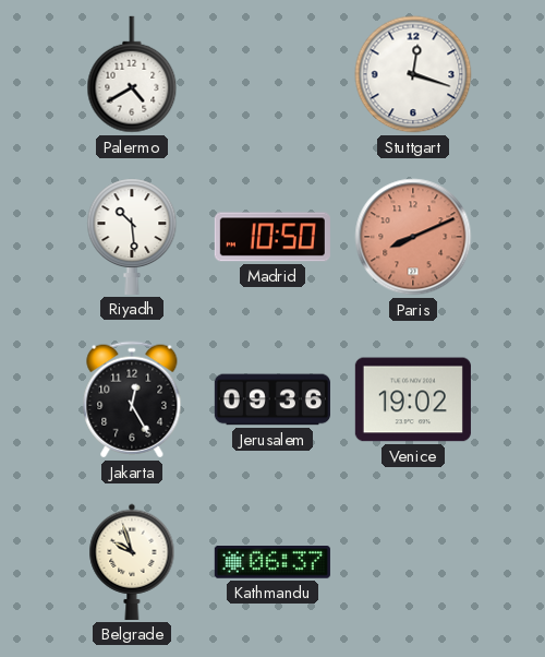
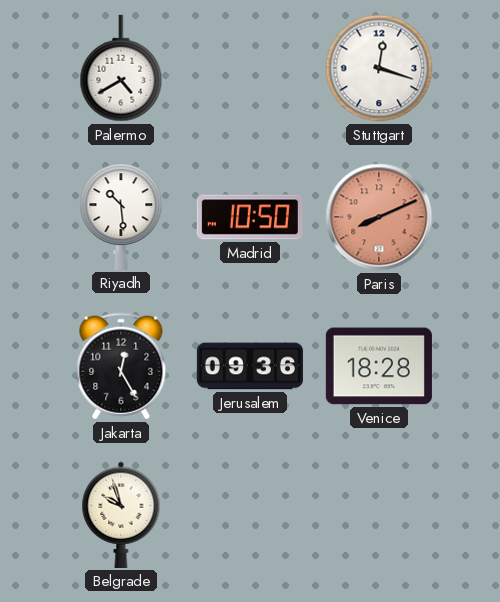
Venice: 19:02 -> 18:28
Kathmandu: 06:37 -> none
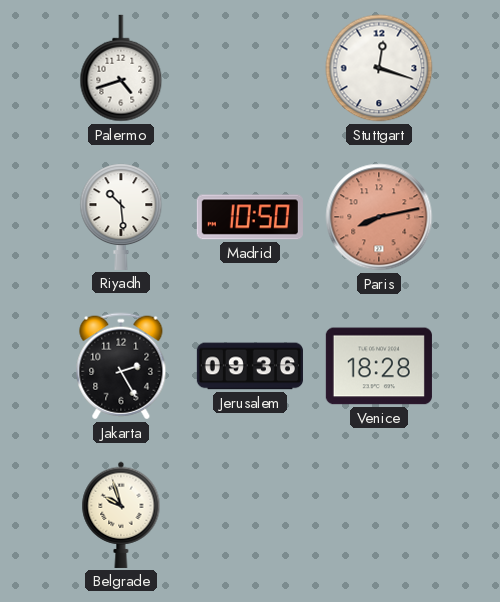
Palermo: 4:40 -> 4:42
Paris: 8:11 -> 8:13
Jakarta: 12:25 -> 2:25
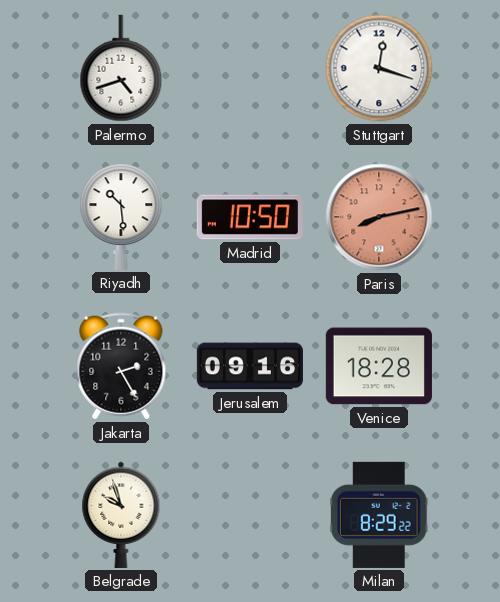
Jerusalem: 09:36 -> 09:16
Milan: none -> 8:29
